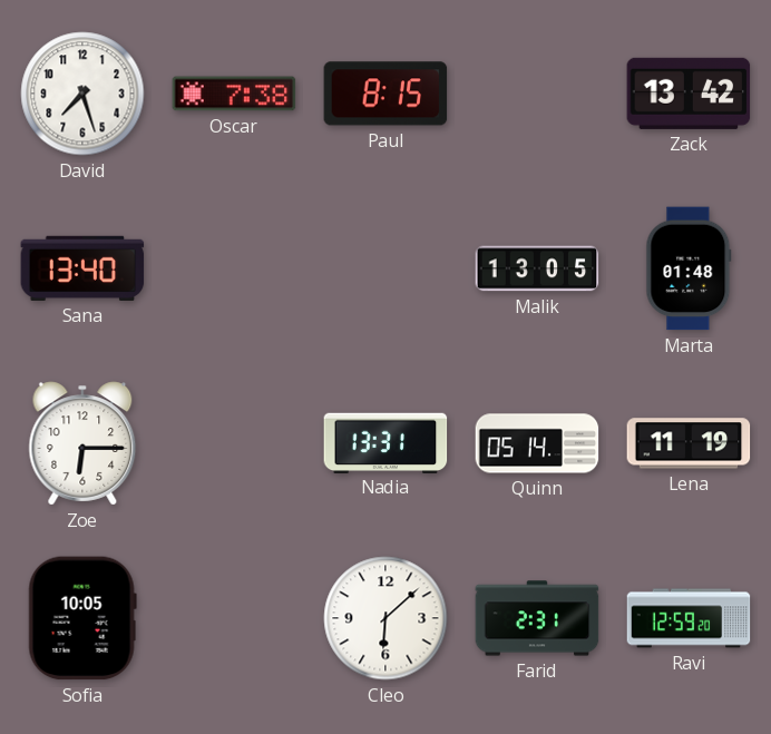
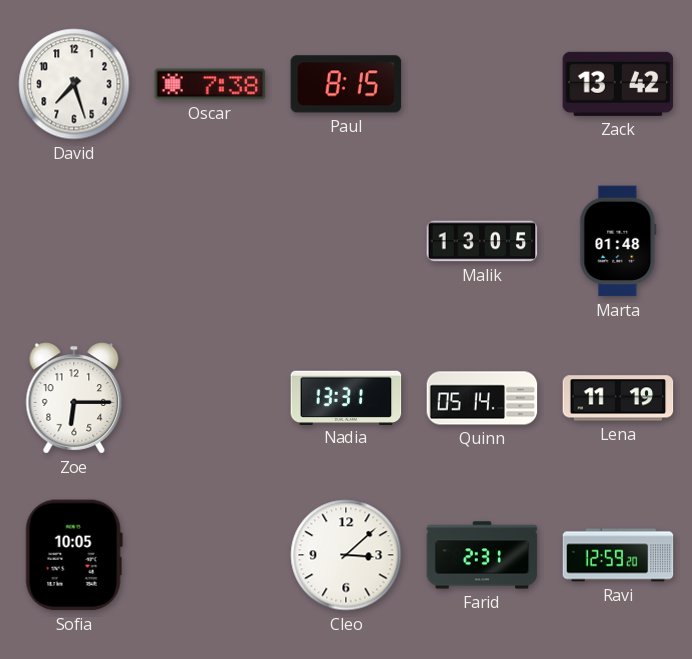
Sana: 13:40 -> none
Cleo: 6:08 -> 3:08
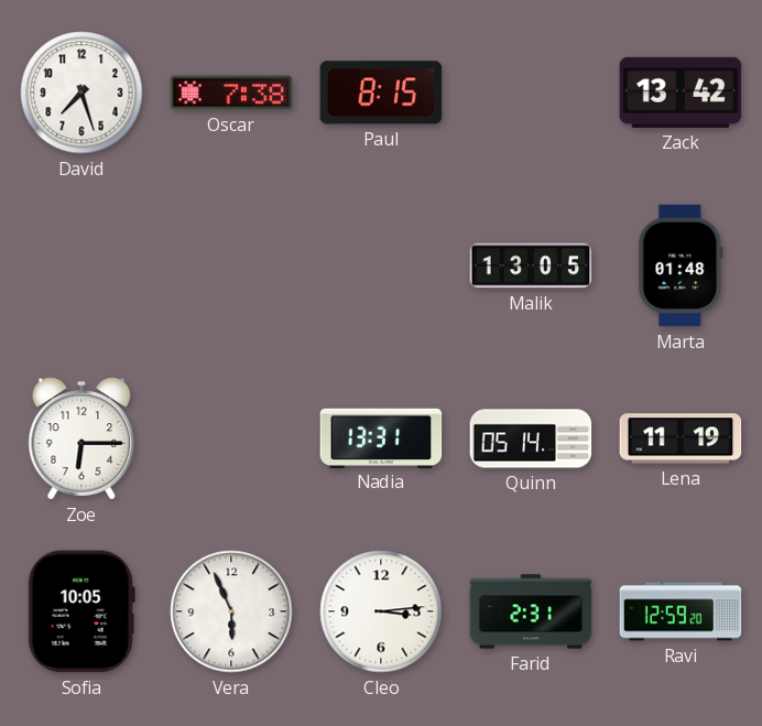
Vera: none -> 5:56
Cleo: 3:08 -> 3:14
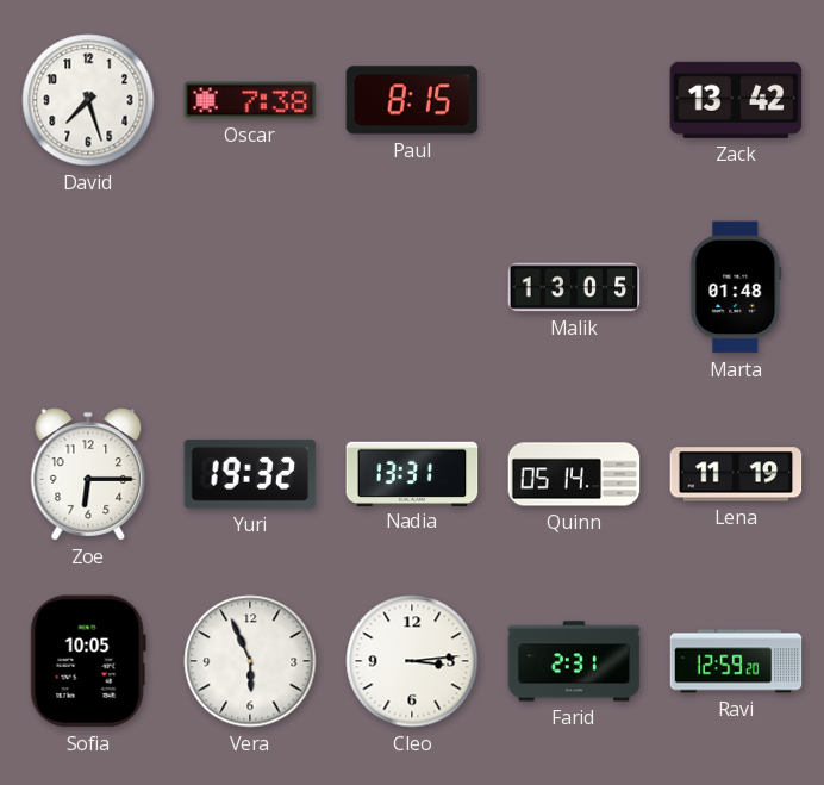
Yuri: none -> 19:32
